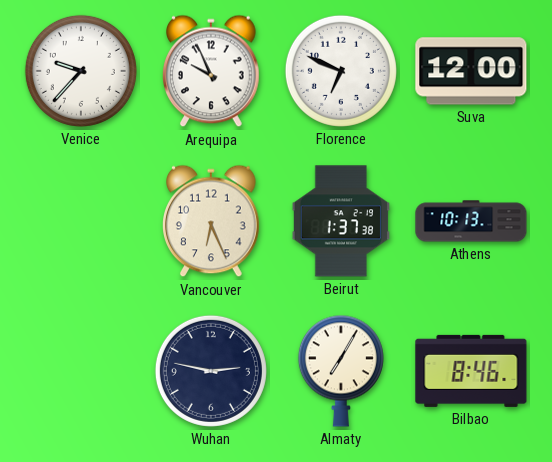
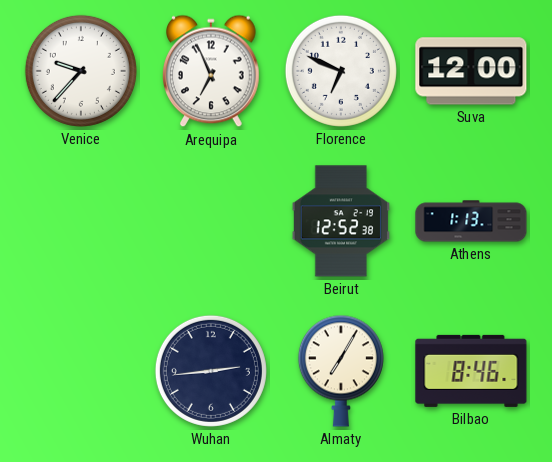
Arequipa: 9:56 -> 6:56
Vancouver: 6:26 -> none
Beirut: 1:37 -> 12:52
Athens: 10:13 -> 1:13
Wuhan: 2:47 -> 2:44
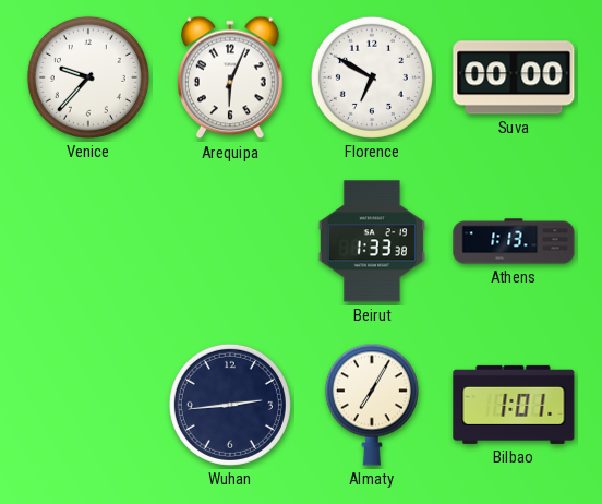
Arequipa: 6:56 -> 6:04
Florence: 6:49 -> 6:50
Suva: 12:00 -> 00:00
Beirut: 12:52 -> 1:33
Bilbao: 8:46 -> 1:01
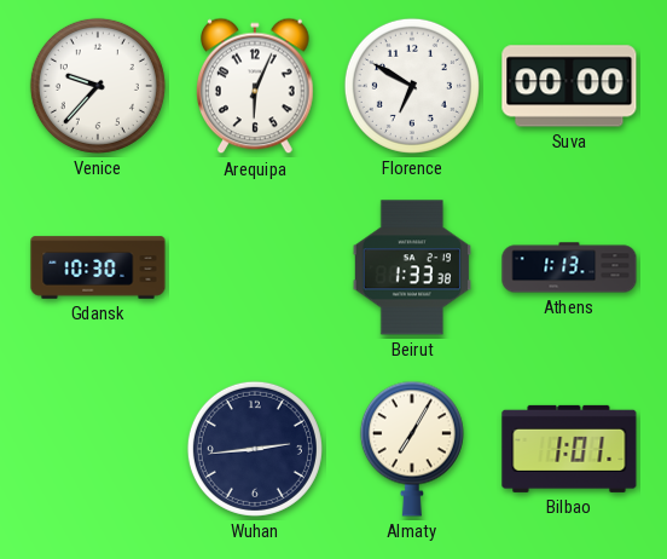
Gdansk: none -> 10:30
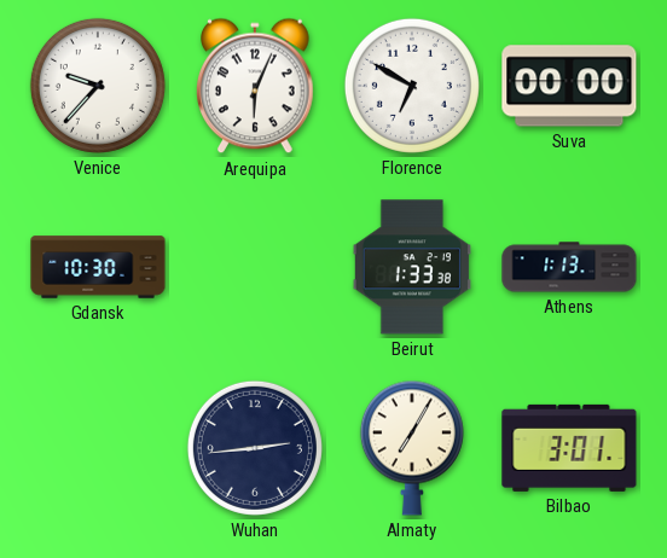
Bilbao: 1:01 -> 3:01
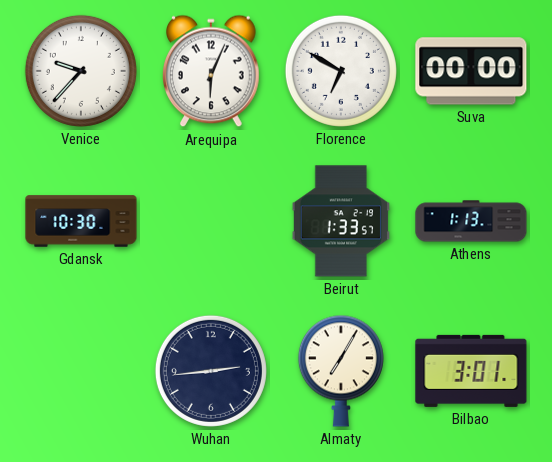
Beirut: 1:33:38 -> 1:33:57
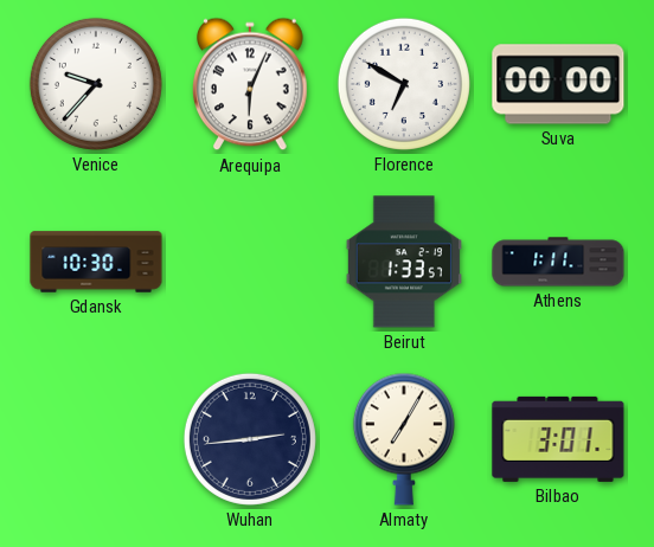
Athens: 1:13 -> 1:11
